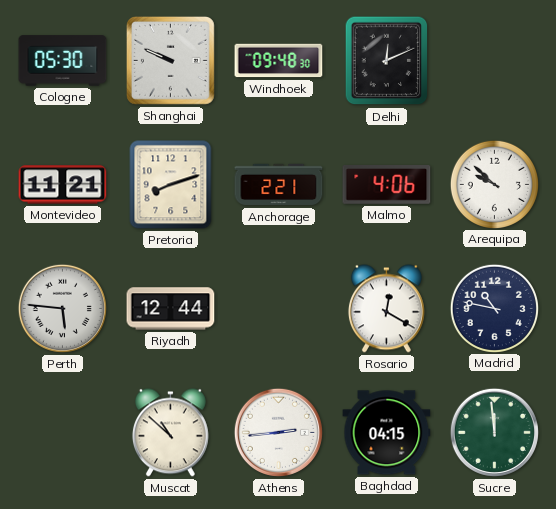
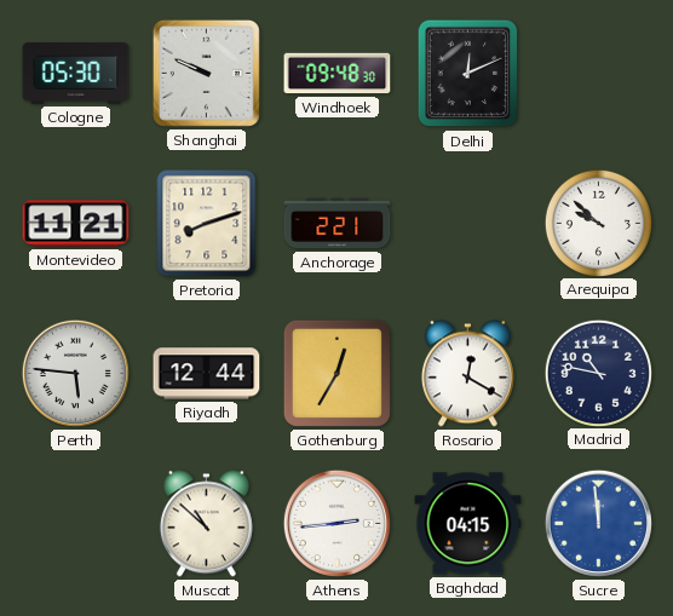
Malmo: 4:06 -> none
Gothenburg: none -> 12:35
Sucre dial: green -> blue
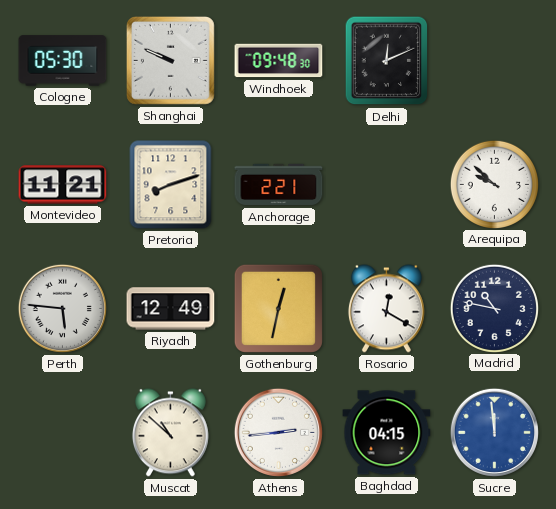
Riyadh: 12:44 -> 12:49
Gothenburg: 12:35 -> 12:32
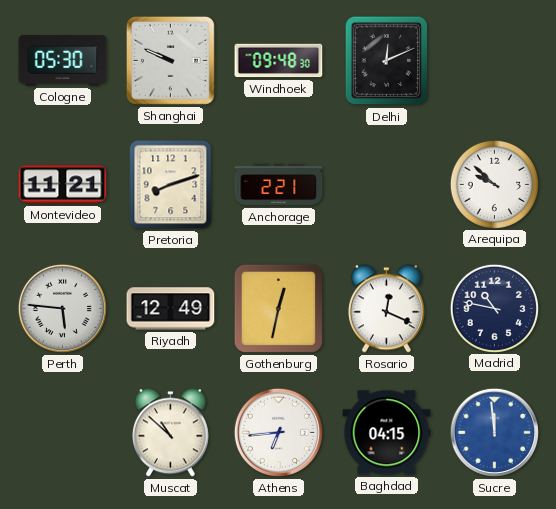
Rosario: 12:20 -> 12:19
Athens: 2:44 -> 6:44
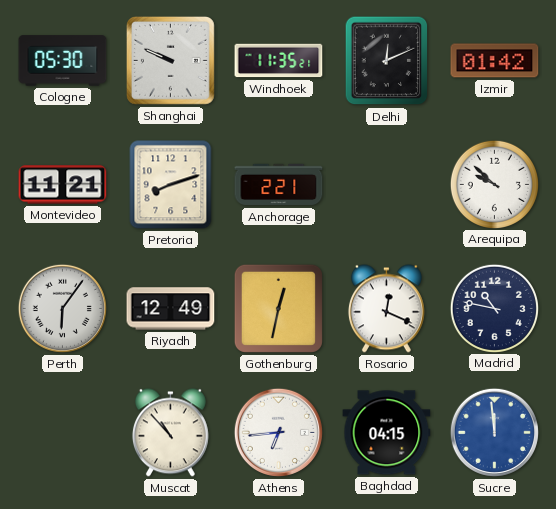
Windhoek: 09:48 -> 11:35
Izmir: none -> 01:42
Perth: 5:46 -> 6:06
Muscat: 10:52 -> 10:53
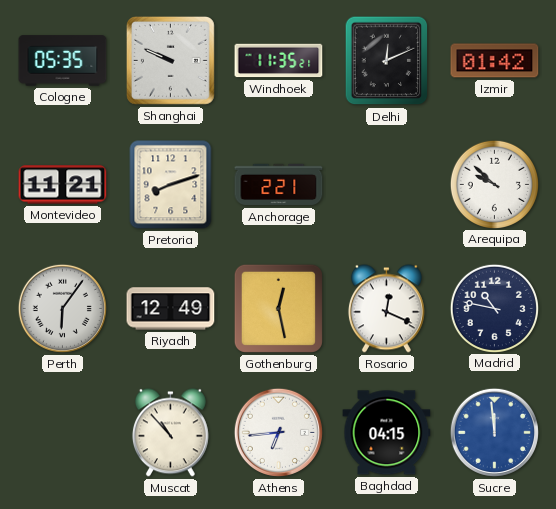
Cologne: 05:30 -> 05:35
Gothenburg: 12:32 -> 12:28
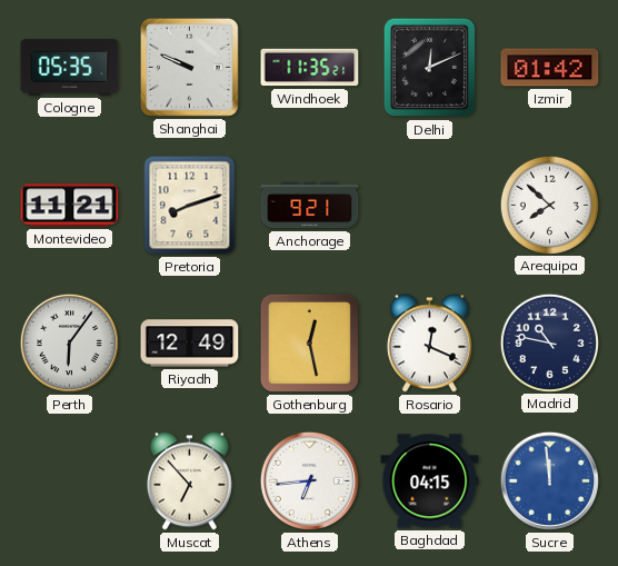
Anchorage: 2:21 -> 9:21
Arequipa: 9:52 -> 7:52
Muscat: 10:53 -> 6:53
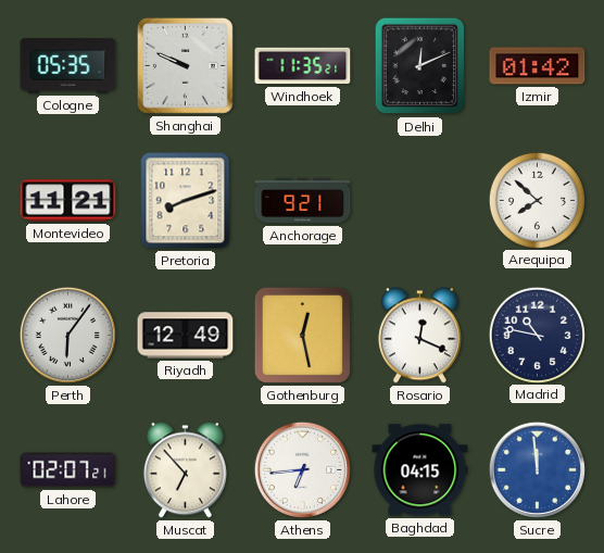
Lahore: none -> 02:07
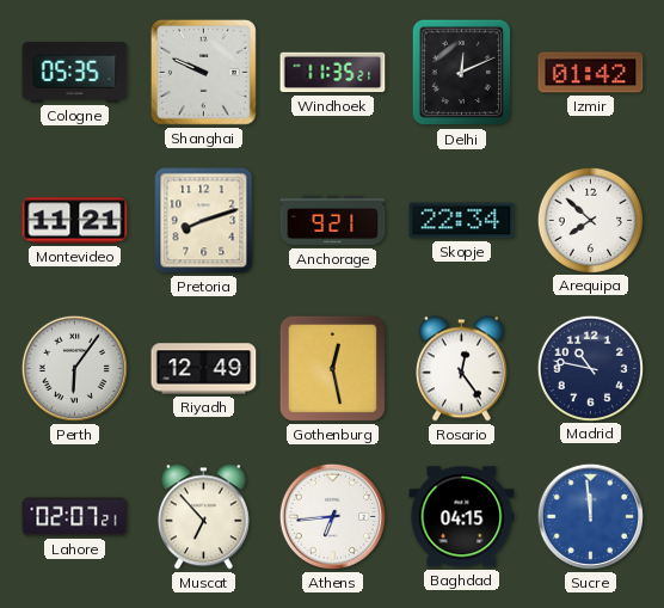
Skopje: none -> 22:34
Rosario: 12:19 -> 12:24
